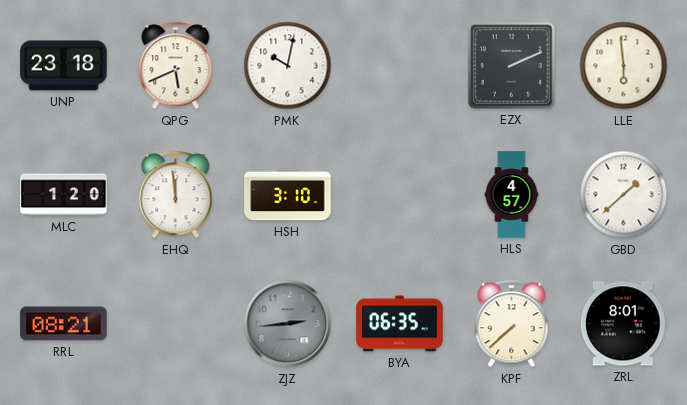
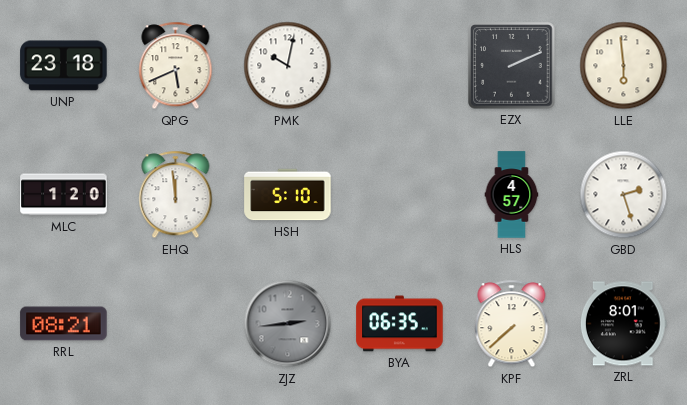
HSH: 3:10 -> 5:10
GBD: 1:38 -> 2:27
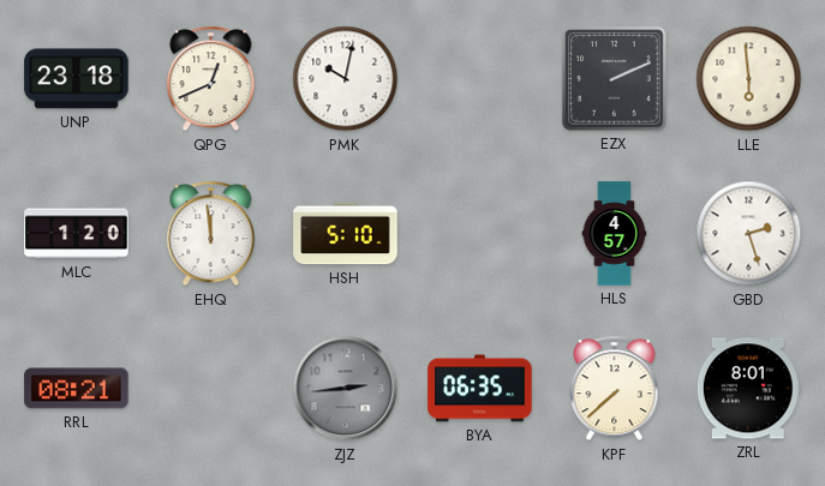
QPG: 5:41 -> 12:41
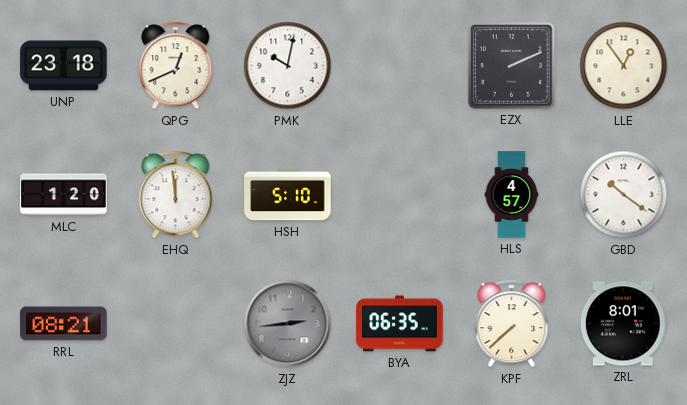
LLE: 5:59 -> 12:54
GBD: 2:27 -> 10:21
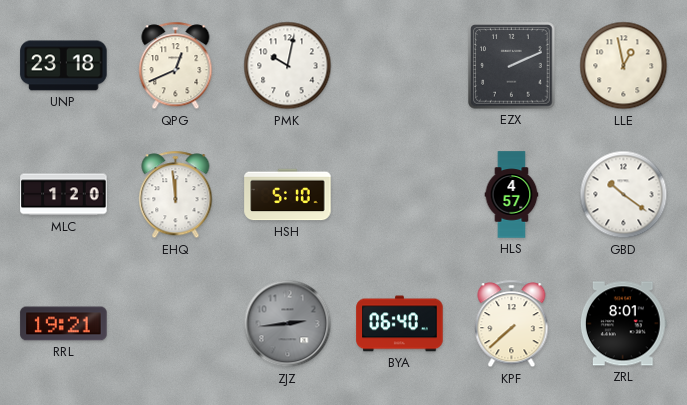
LLE: 12:54 -> 12:58
RRL: 08:21 -> 19:21
BYA: 06:35 -> 06:40
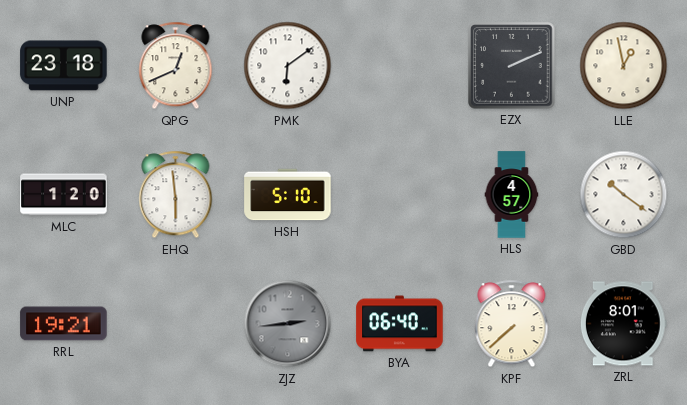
PMK: 10:02 -> 6:09
EHQ: 11:59 -> 5:59
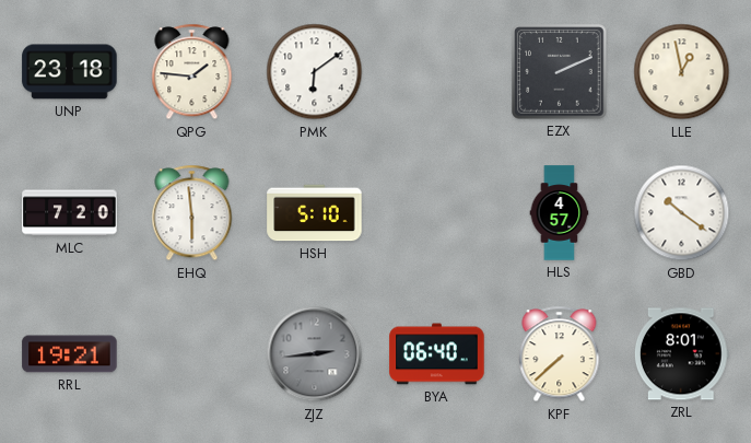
QPG: 12:41 -> 1:46
MLC: 1:20 -> 7:20
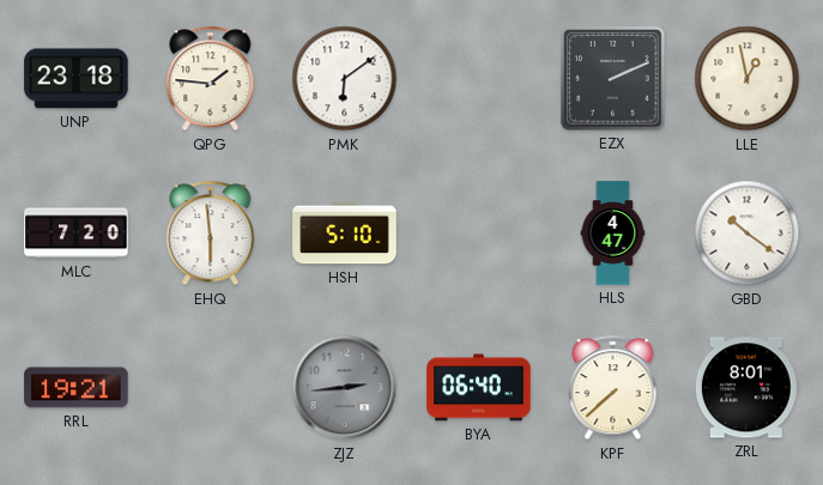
HLS: 4:57 -> 4:47
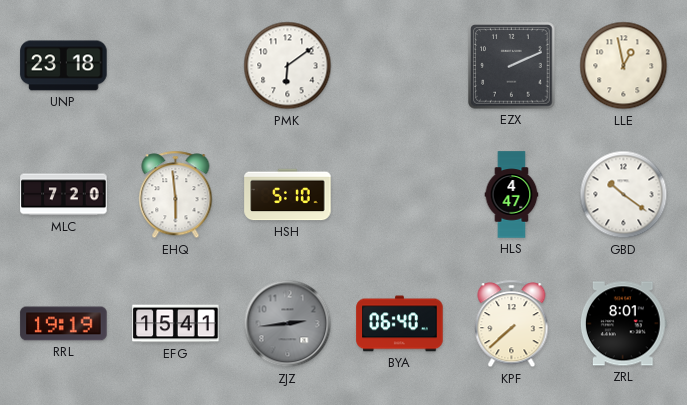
QPG: 1:46 -> none
RRL: 19:21 -> 19:19
EFG: none -> 15:41
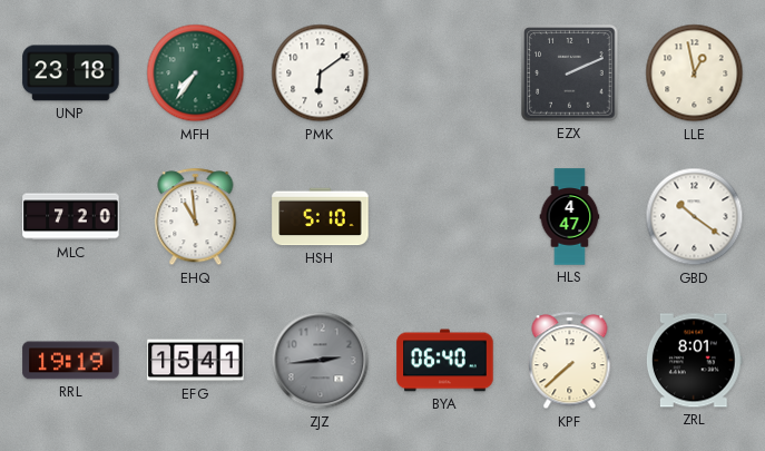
MFH: none -> 7:36
EHQ: 5:59 -> 10:59
